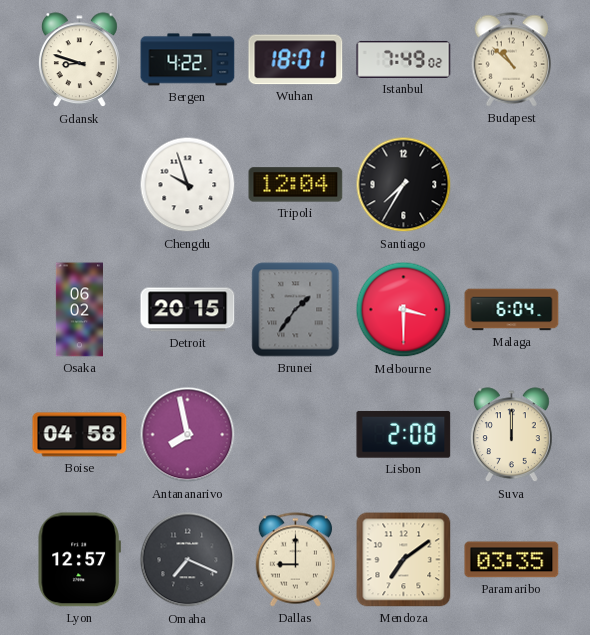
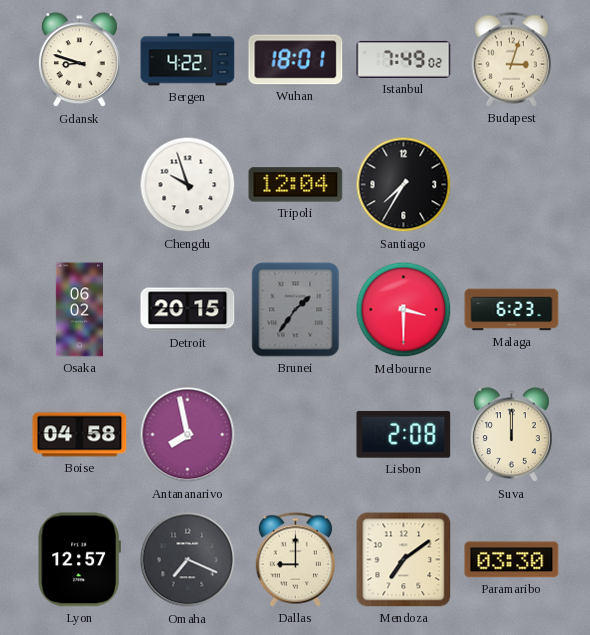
Budapest: 10:52 -> 3:03
Malaga: 6:04 -> 6:23
Paramaribo: 03:35 -> 03:30
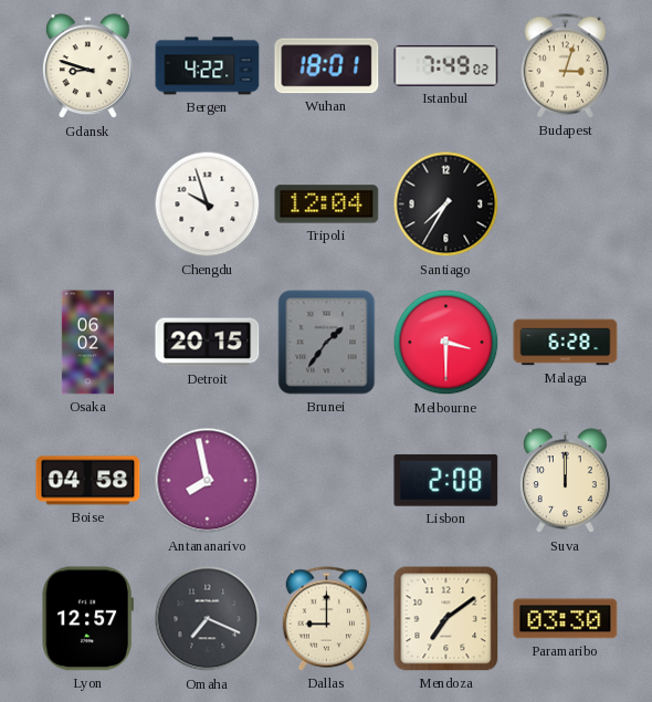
Malaga: 6:23 -> 6:28
